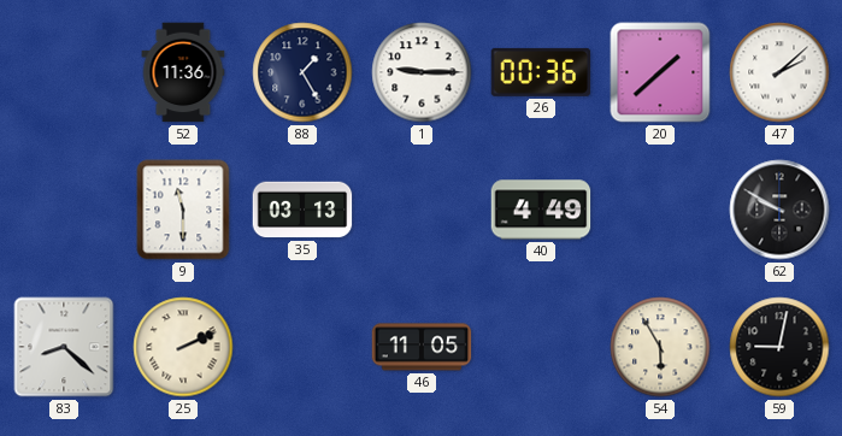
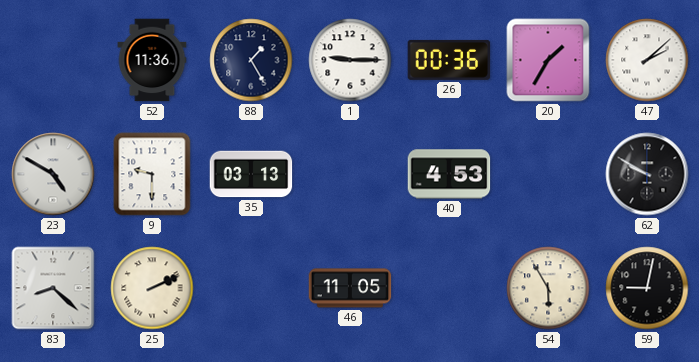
20: 1:38 -> 1:35
23: none -> 4:50
9: 11:30 -> 9:30
40: 4:49 -> 4:53
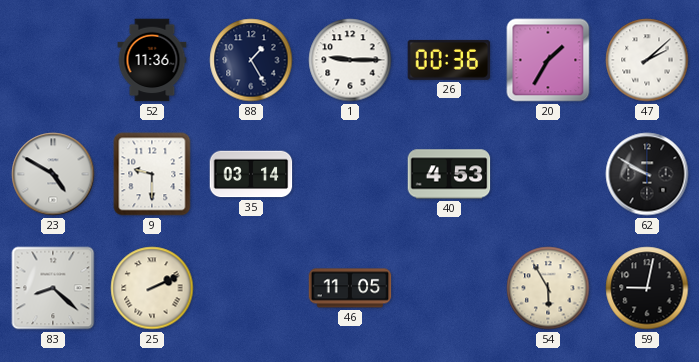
35: 03:13 -> 03:14
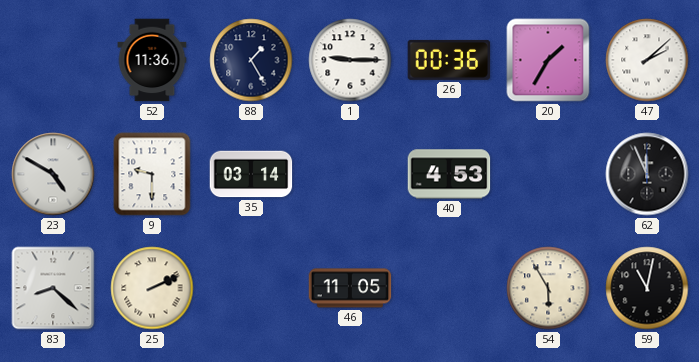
62: 9:50 -> 11:56
59: 9:02 -> 11:02
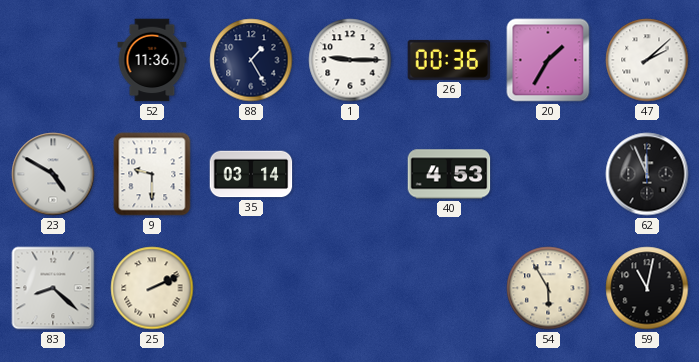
46: 11:05 -> none
